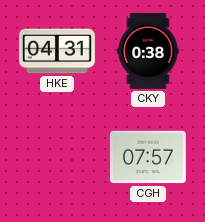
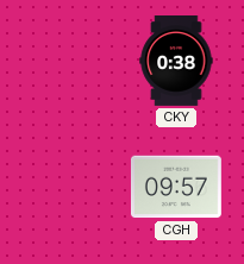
HKE: 04:31 -> none
CGH: 07:57 -> 09:57
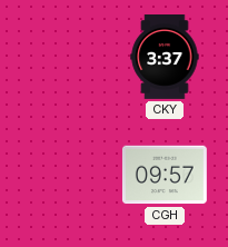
CKY: 0:38 -> 3:37
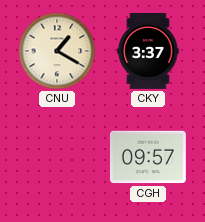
CNU: none -> 1:20
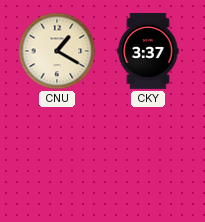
CGH: 09:57 -> none
